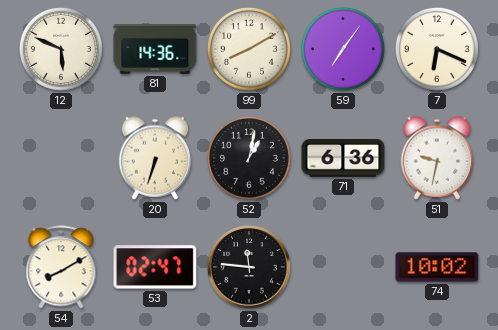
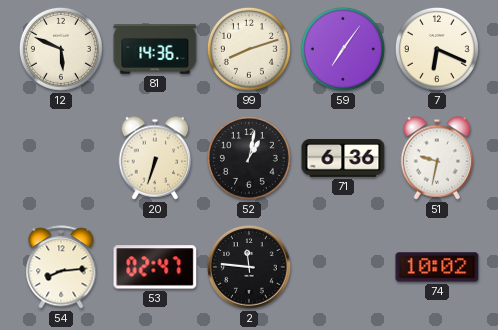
99: 8:10 -> 8:12
54: 8:10 -> 8:14
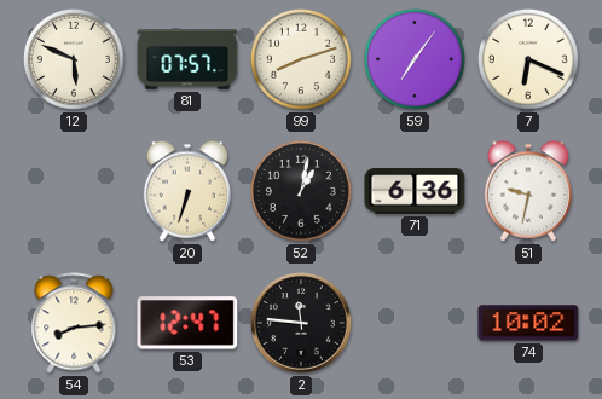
81: 14:36 -> 07:57
53: 02:47 -> 12:47
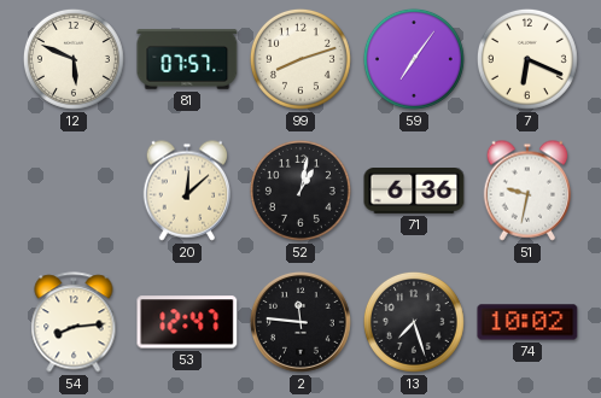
20: 6:33 -> 12:08
13: none -> 7:27
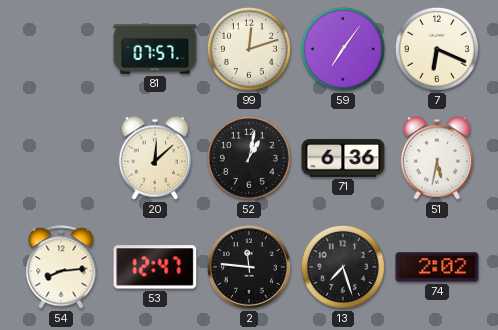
12: 5:49 -> none
99: 8:12 -> 12:12
51: 9:32 -> 5:32
74: 10:02 -> 2:02
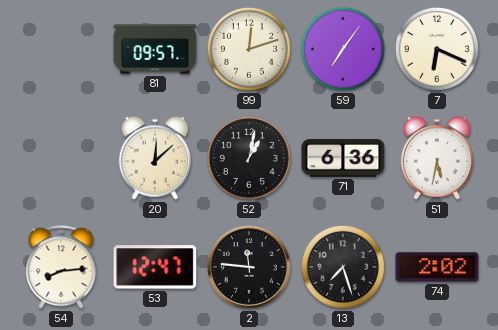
81: 07:57 -> 09:57
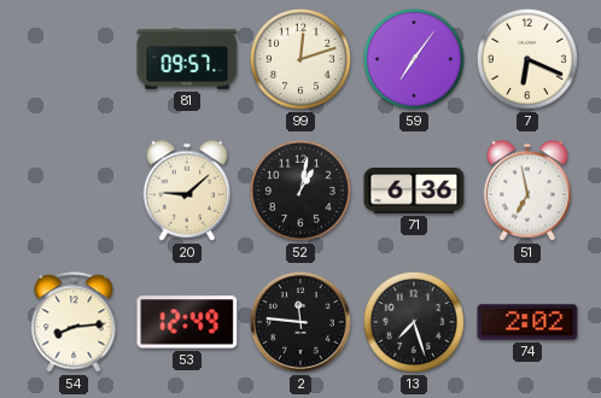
20: 12:08 -> 9:08
51: 5:32 -> 6:58
53: 12:47 -> 12:49
